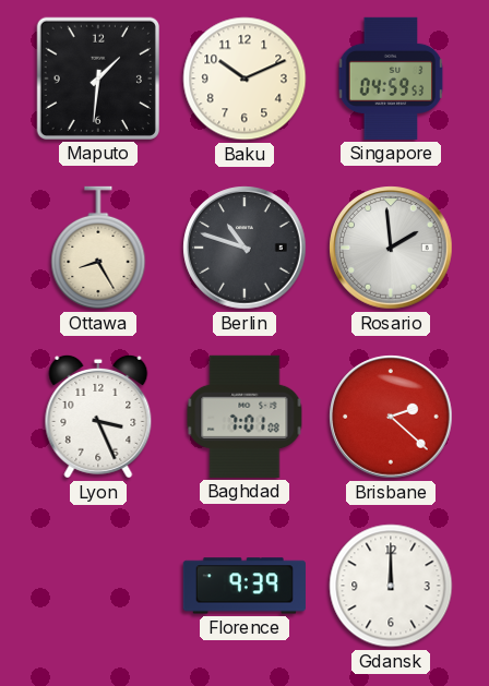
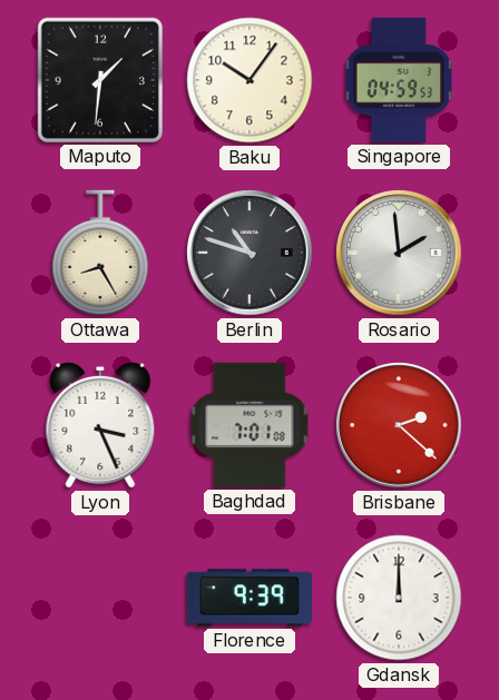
Baku: 10:11 -> 10:06
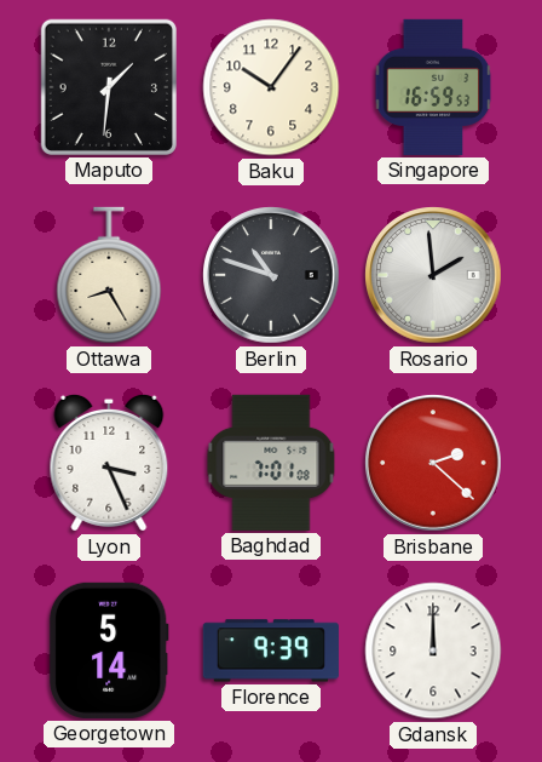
Singapore: 04:59 -> 16:59
Georgetown: none -> 5:14
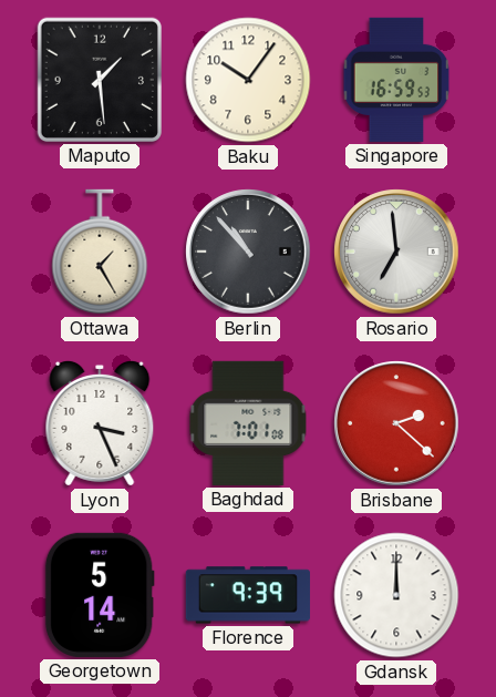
Maputo: 1:31 -> 1:29
Ottawa: 8:25 -> 1:25
Berlin: 10:48 -> 10:53
Rosario: 1:59 -> 6:59
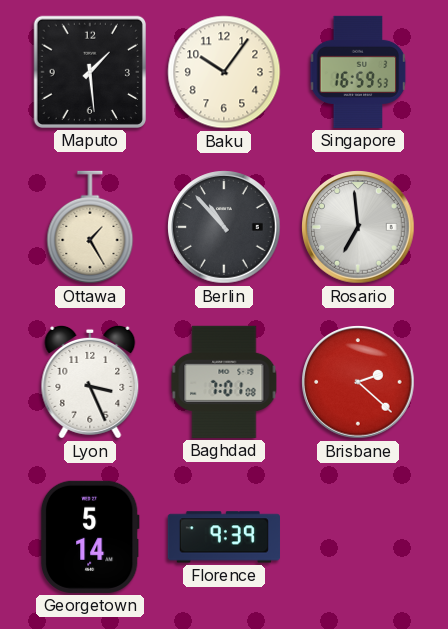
Gdansk: 12:00 -> none
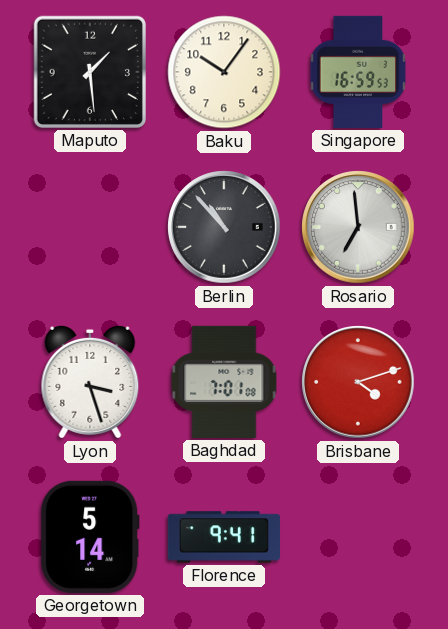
Ottawa: 1:25 -> none
Lyon: 3:26 -> 3:27
Brisbane: 2:22 -> 4:12
Florence: 9:39 -> 9:41
